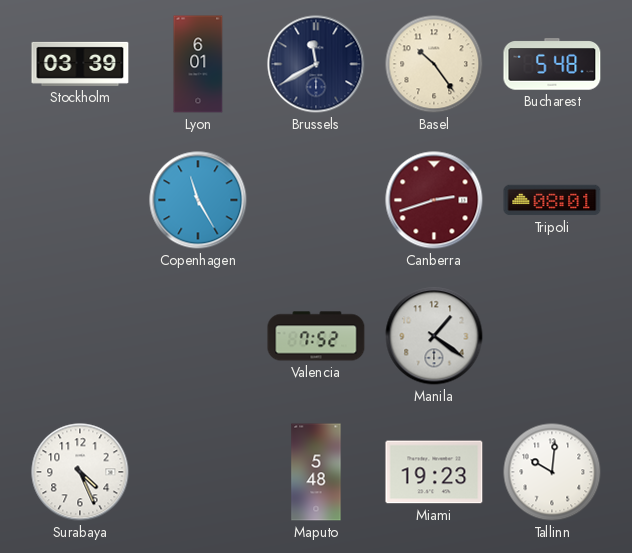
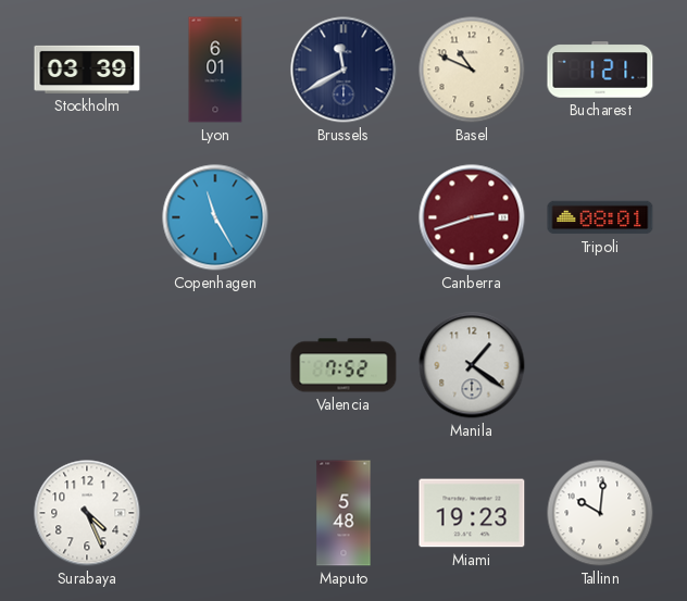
Basel: 10:24 -> 10:49
Bucharest: 5:48 -> 1:21
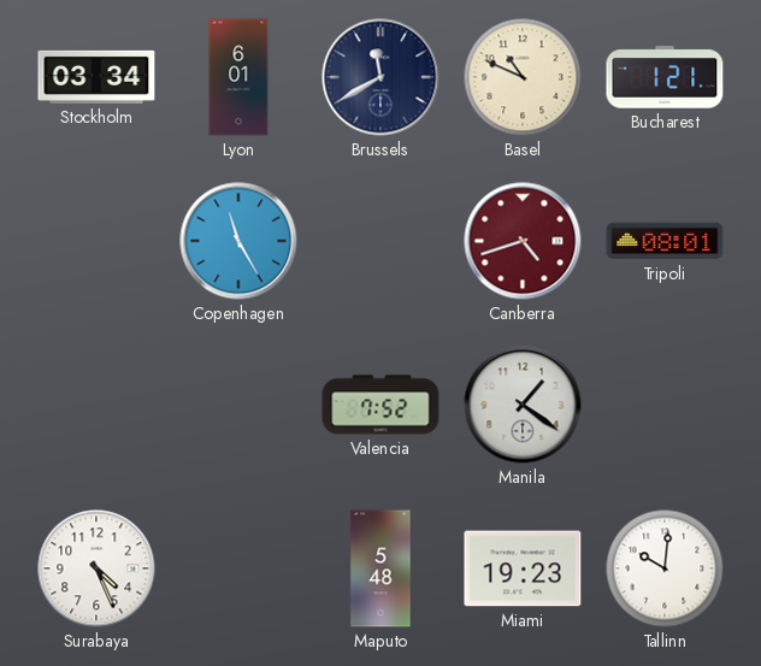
Stockholm: 03:39 -> 03:34
Canberra: 2:42 -> 4:42
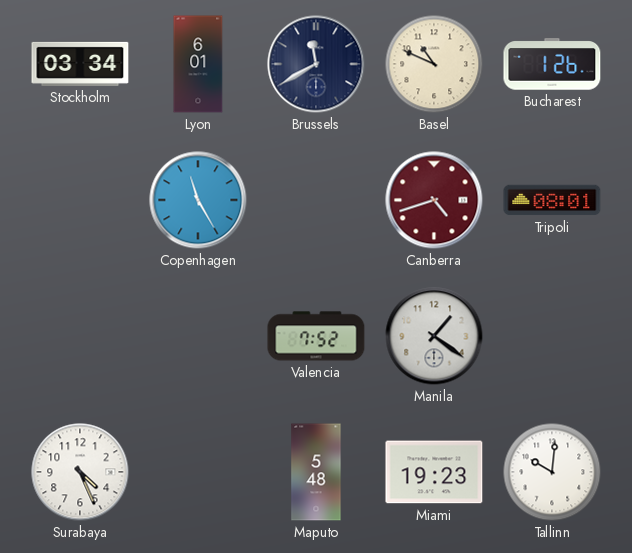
Bucharest: 1:21 -> 1:26
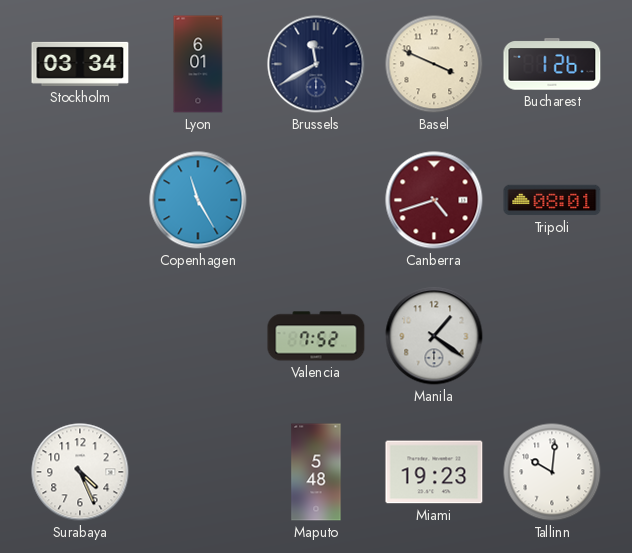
Basel: 10:49 -> 3:49
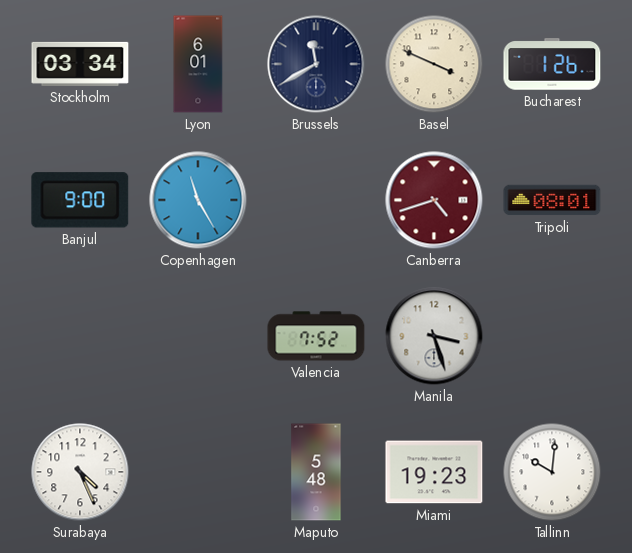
Banjul: none -> 9:00
Manila: 1:21 -> 3:27
